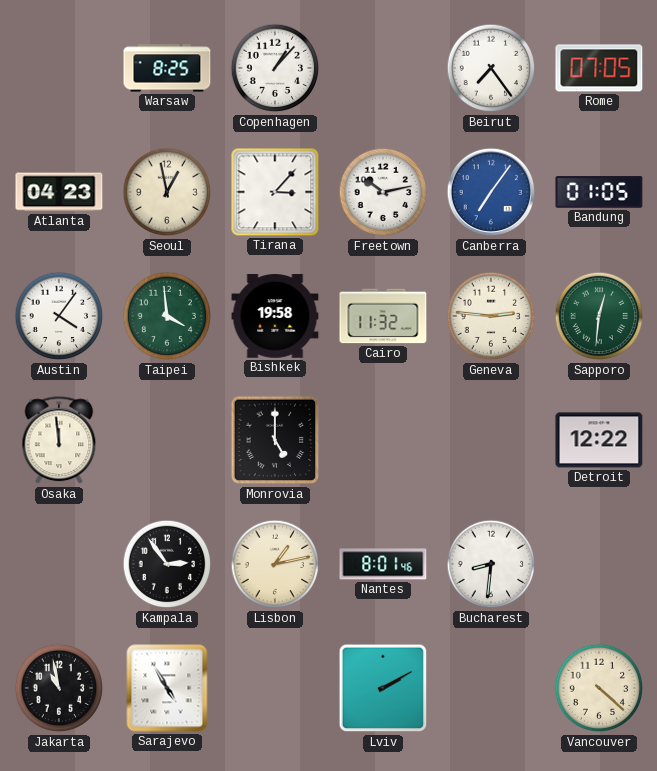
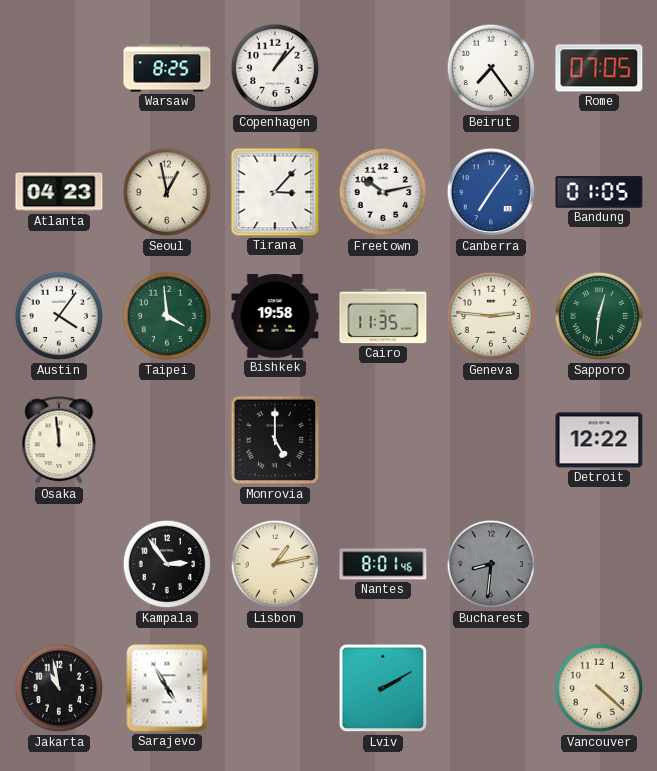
Cairo: 11:32 -> 11:35
Bucharest dial: white -> grey
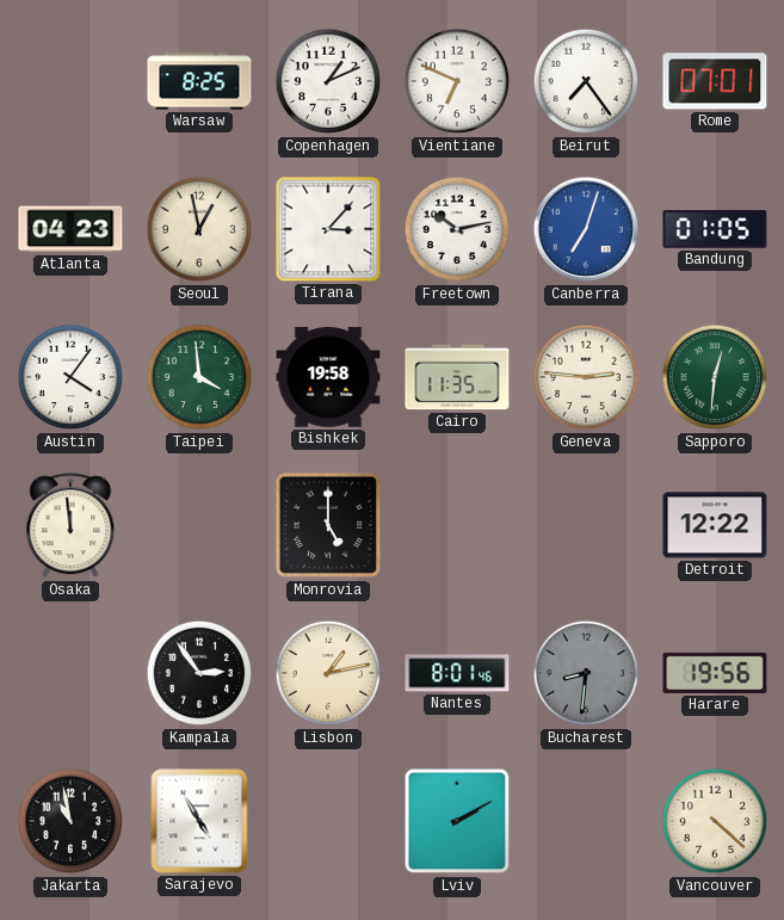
Copenhagen: 1:07 -> 1:11
Vientiane: none -> 6:49
Rome: 07:05 -> 07:01
Canberra: 7:06 -> 7:03
Harare: none -> 19:56
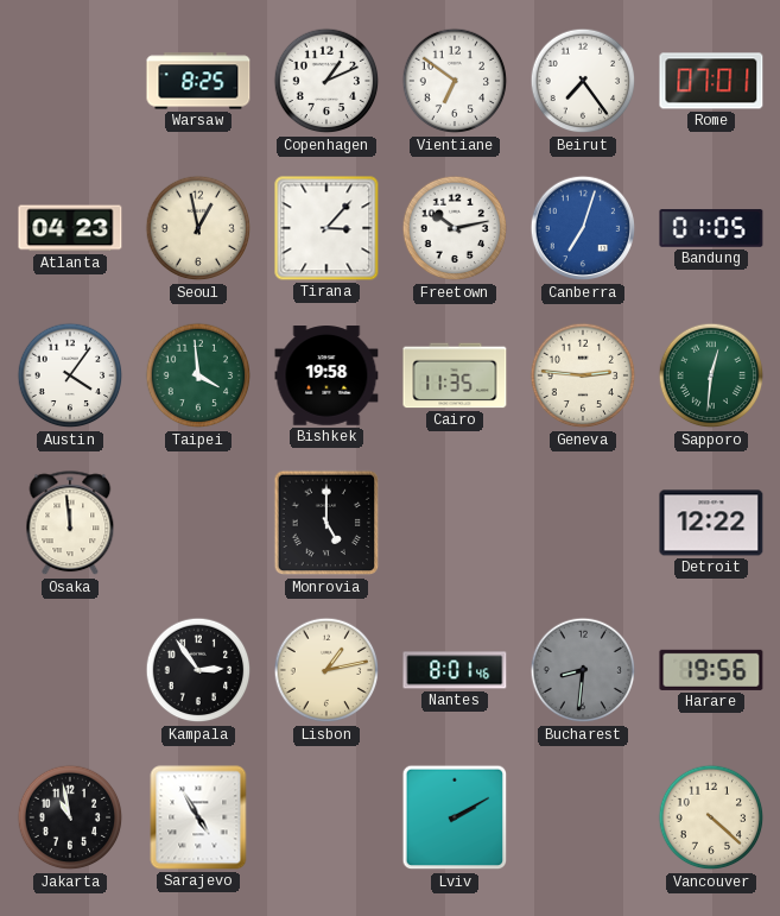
Vientiane: 6:49 -> 6:51
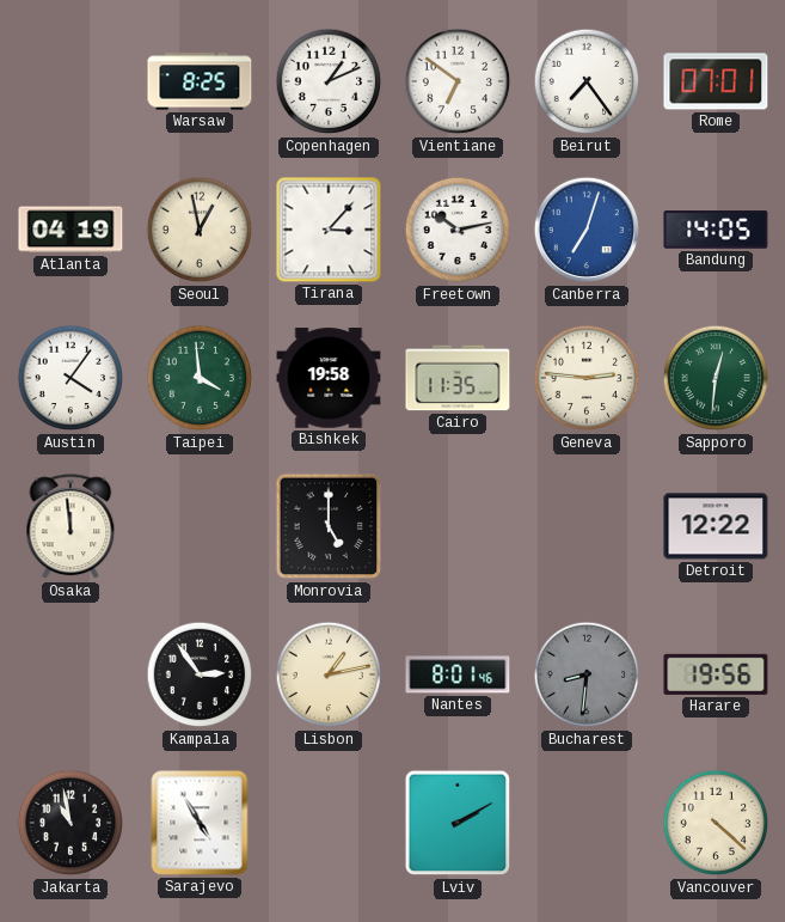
Atlanta: 04:23 -> 04:19
Bandung: 01:05 -> 14:05
